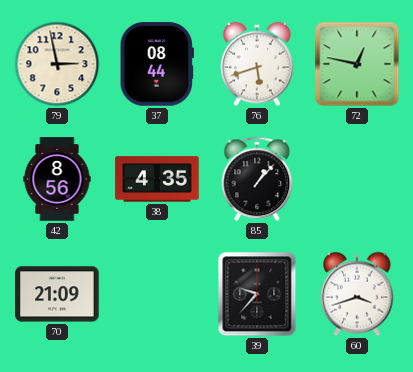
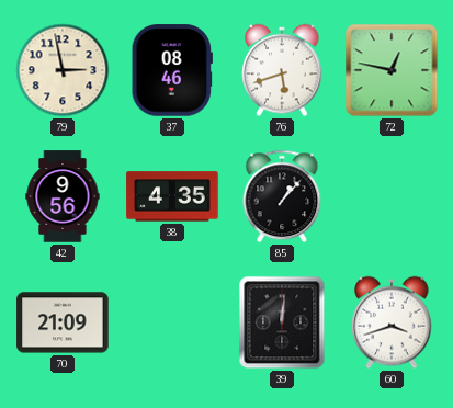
37: 08:44 -> 08:46
42: 8:56 -> 9:56
39: 9:37 -> 12:01
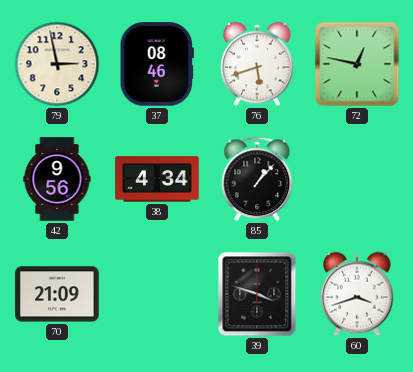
38: 4:35 -> 4:34
39: 12:01 -> 3:48
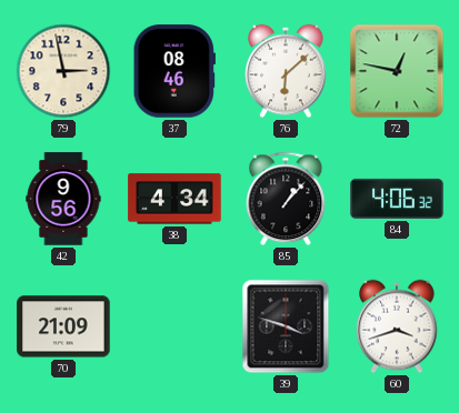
76: 5:42 -> 6:08
84: none -> 4:06
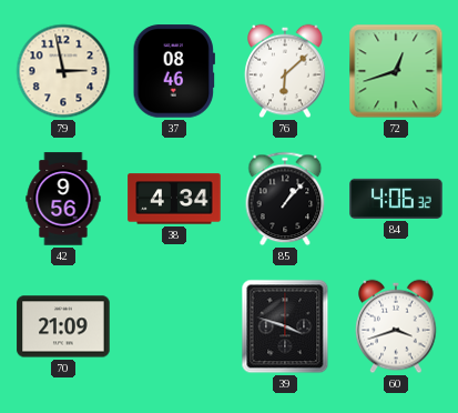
72: 12:47 -> 12:42
